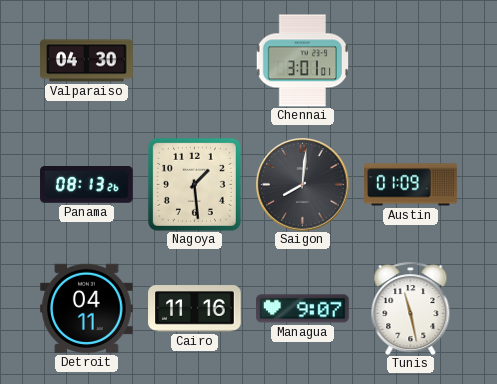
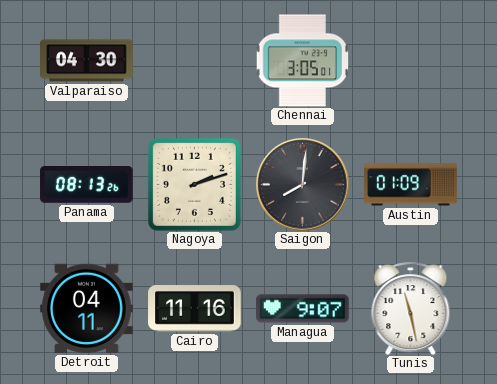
Chennai: 3:01 -> 3:05
Nagoya: 1:29 -> 2:12
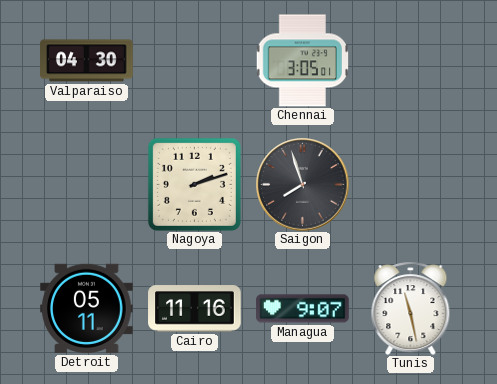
Panama: 08:13 -> none
Saigon: 8:01 -> 7:57
Austin: 01:09 -> none
Detroit: 04:11 -> 05:11
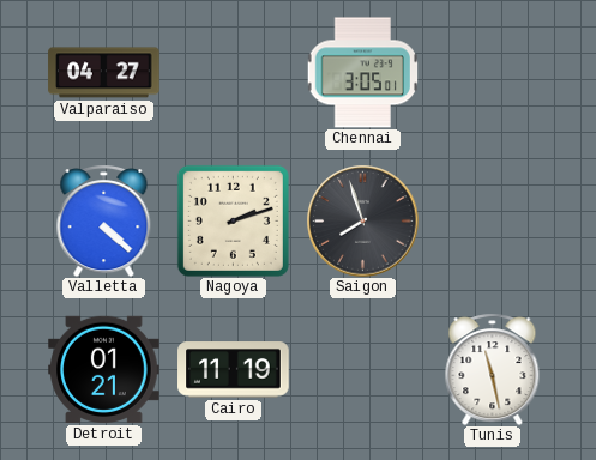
Valparaiso: 04:30 -> 04:27
Valletta: none -> 4:22
Detroit: 05:11 -> 01:21
Cairo: 11:16 -> 11:19
Managua: 9:07 -> none
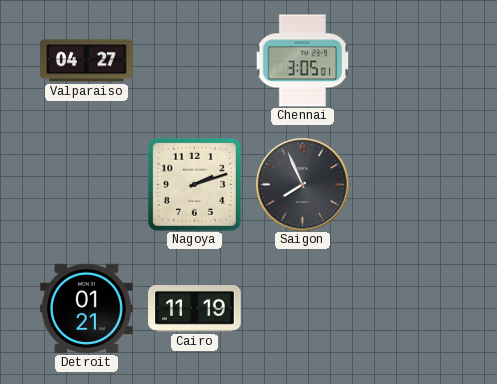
Valletta: 4:22 -> none
Saigon: 7:57 -> 7:56
Tunis: 11:28 -> none
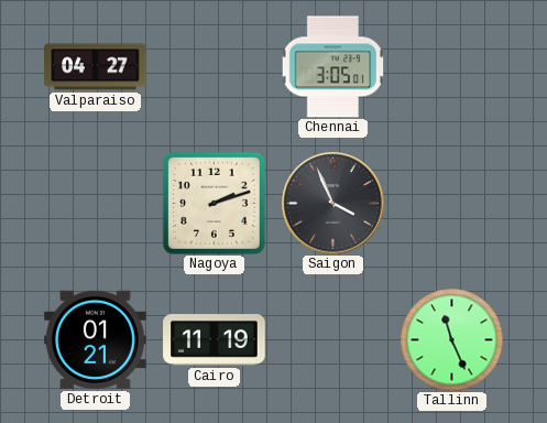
Saigon: 7:56 -> 3:56
Tallinn: none -> 11:26
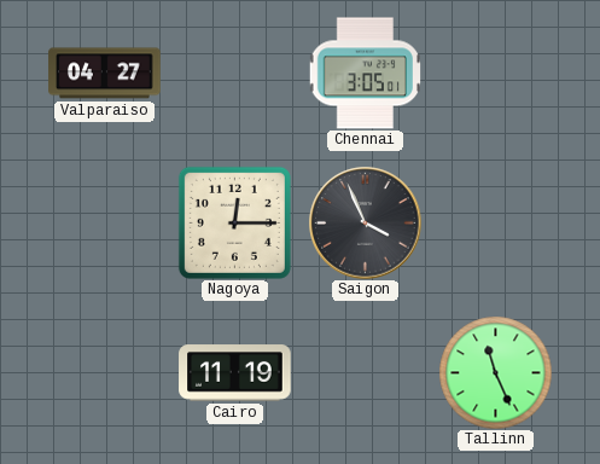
Nagoya: 2:12 -> 12:15
Detroit: 01:21 -> none
